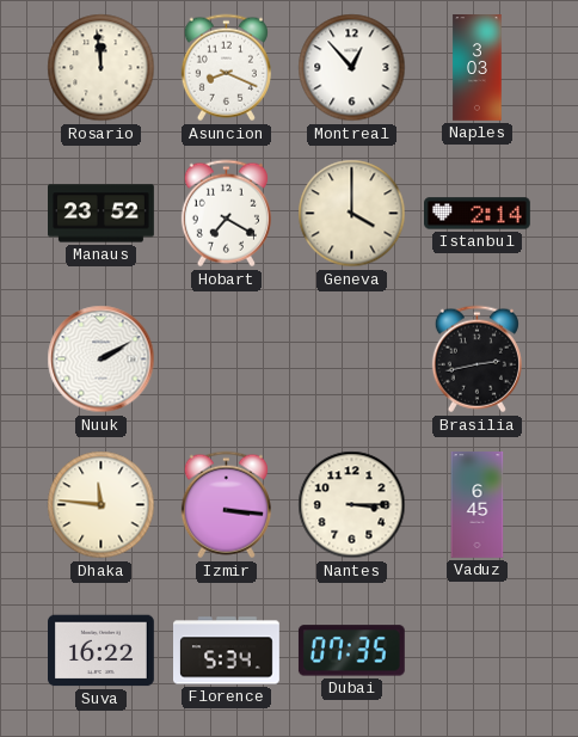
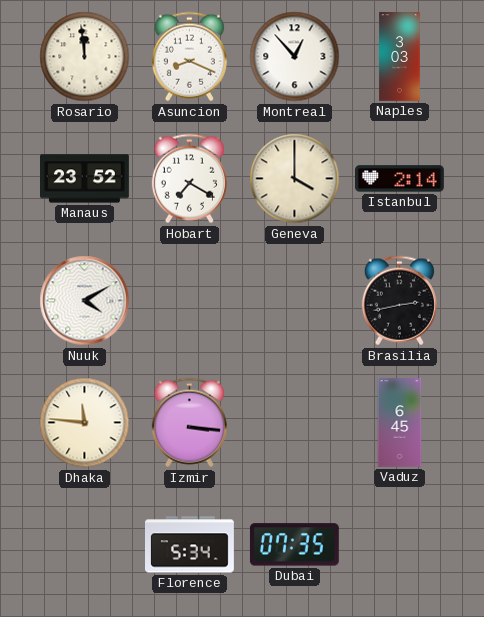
Nuuk: 2:10 -> 4:10
Nantes: 3:15 -> none
Suva: 16:22 -> none
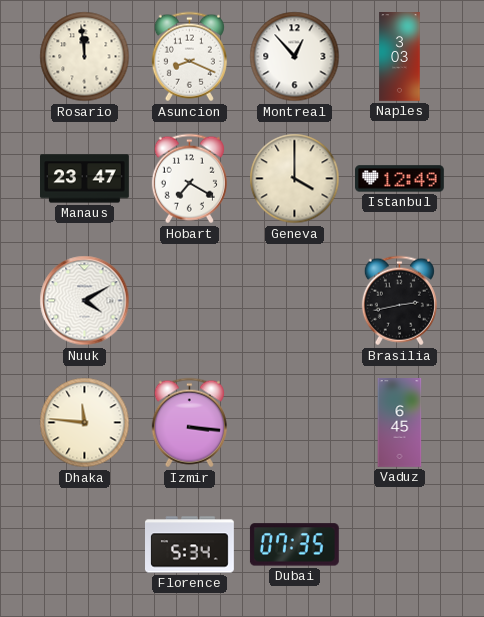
Manaus: 23:52 -> 23:47
Istanbul: 2:14 -> 12:49
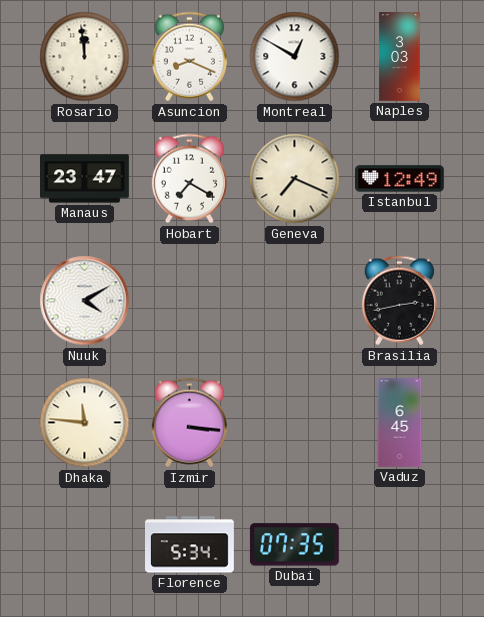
Montreal: 12:53 -> 12:50
Geneva: 4:00 -> 7:19
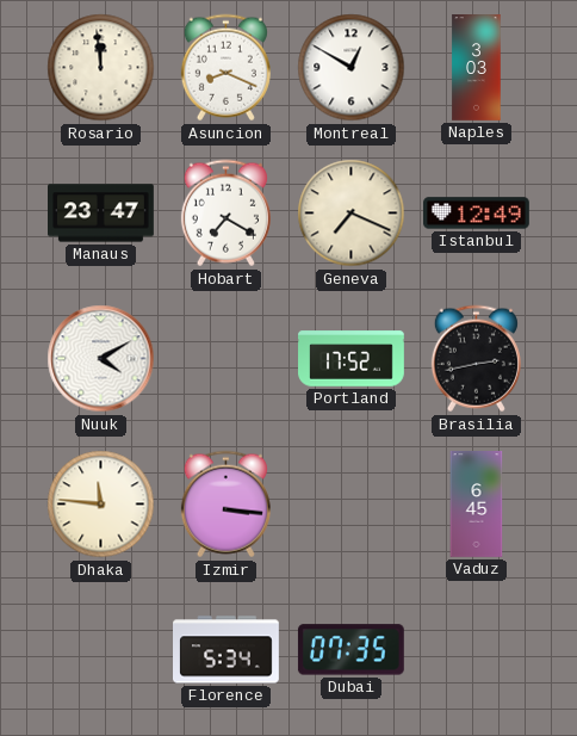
Portland: none -> 17:52
